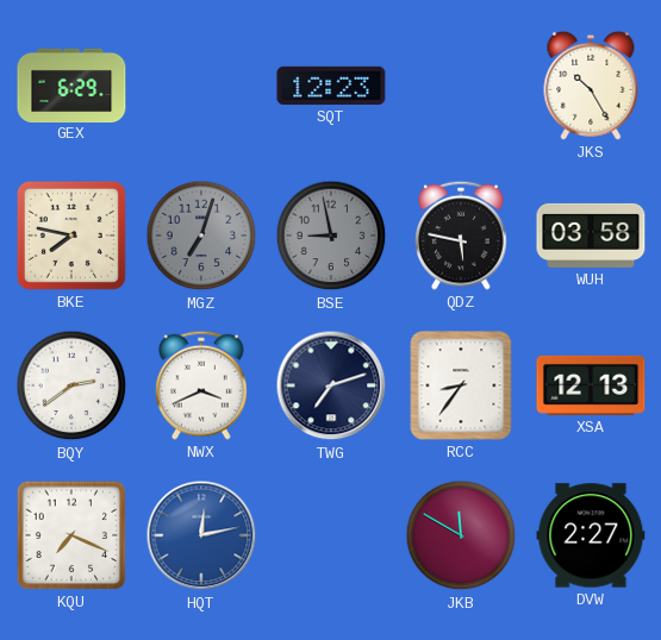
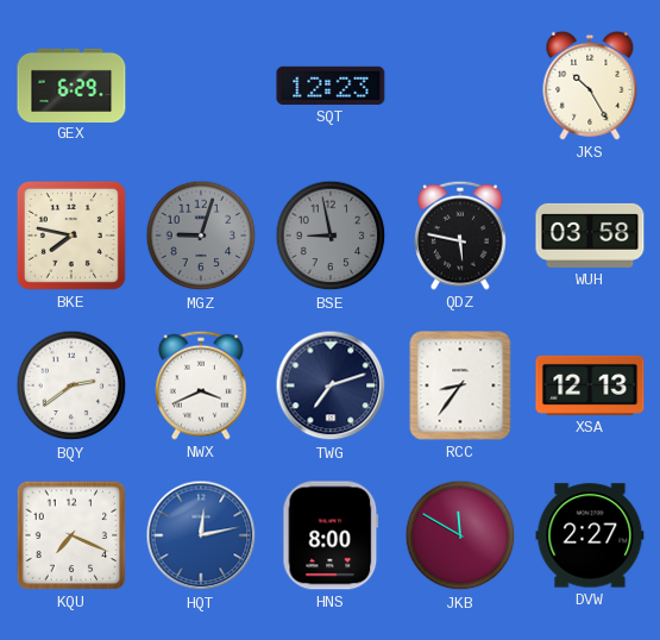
MGZ: 7:03 -> 9:03
HNS: none -> 8:00
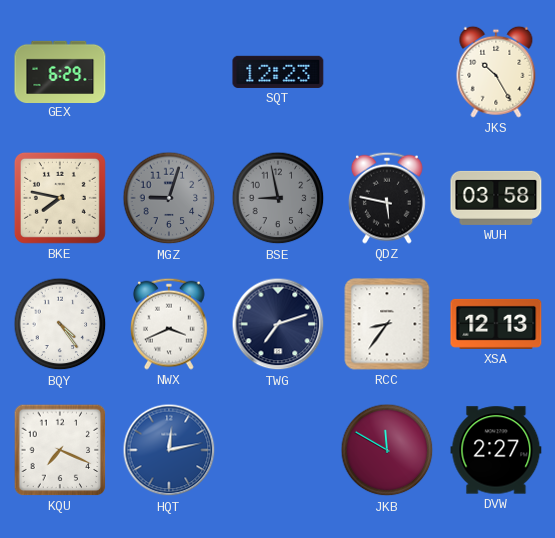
BQY: 2:39 -> 4:24
HNS: 8:00 -> none
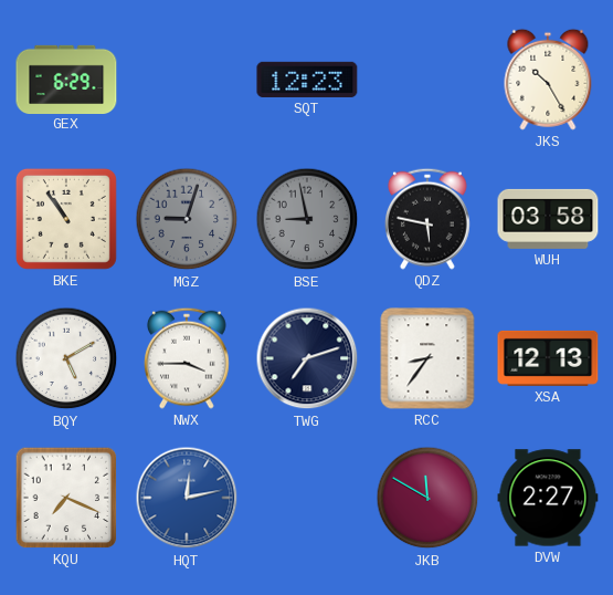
BKE: 7:47 -> 10:54
BQY: 4:24 -> 5:10
NWX: 3:41 -> 3:45
